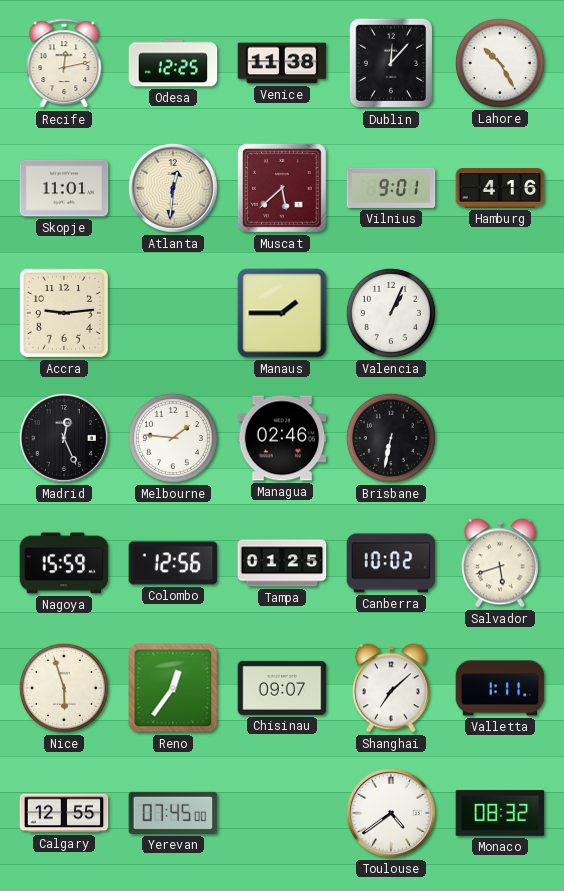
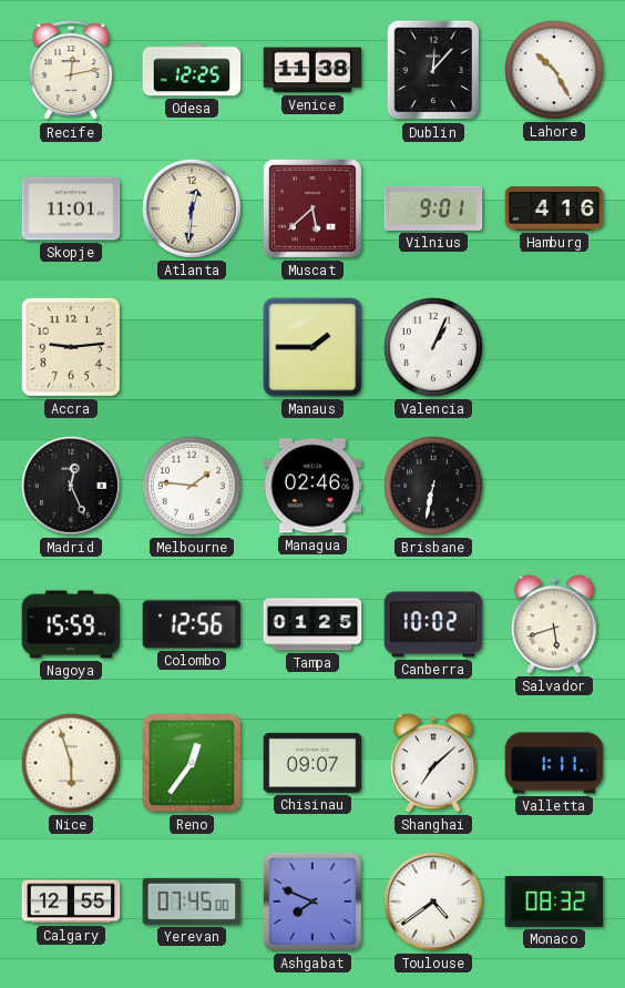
Ashgabat: none -> 7:49
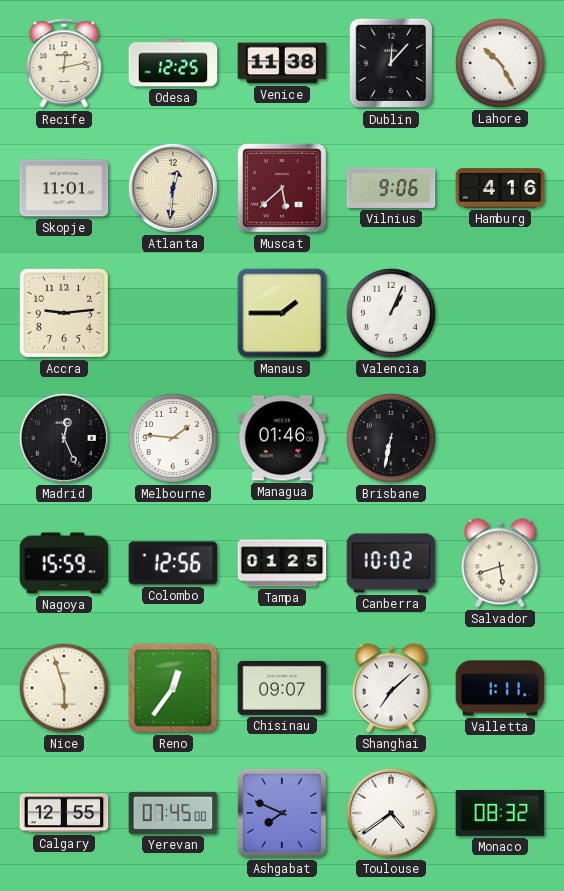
Vilnius: 9:01 -> 9:06
Managua: 02:46 -> 01:46
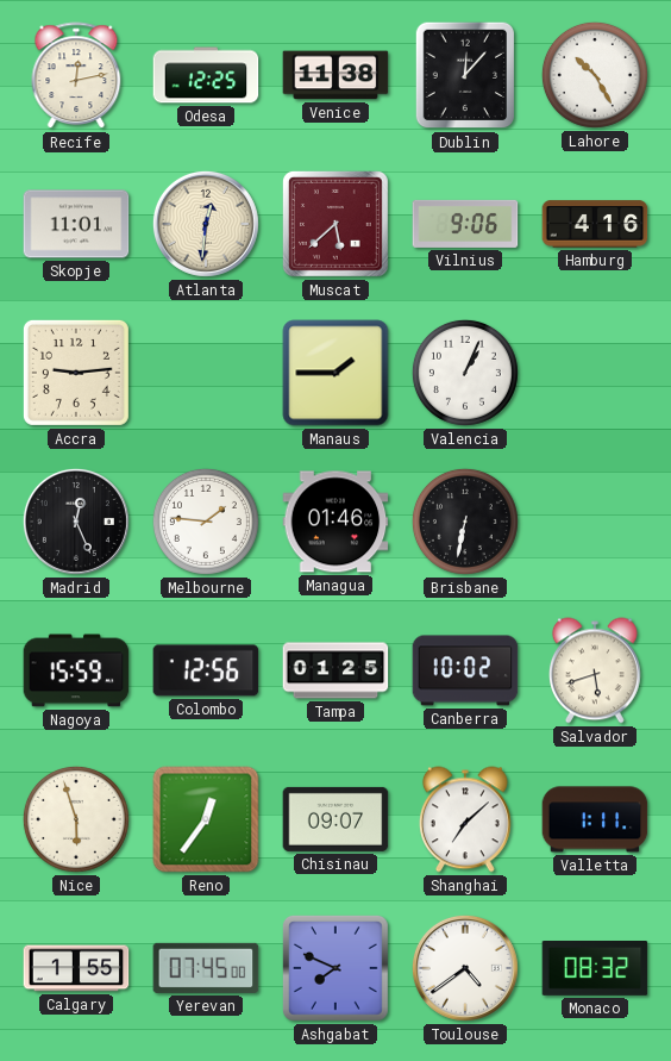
Calgary: 12:55 -> 1:55
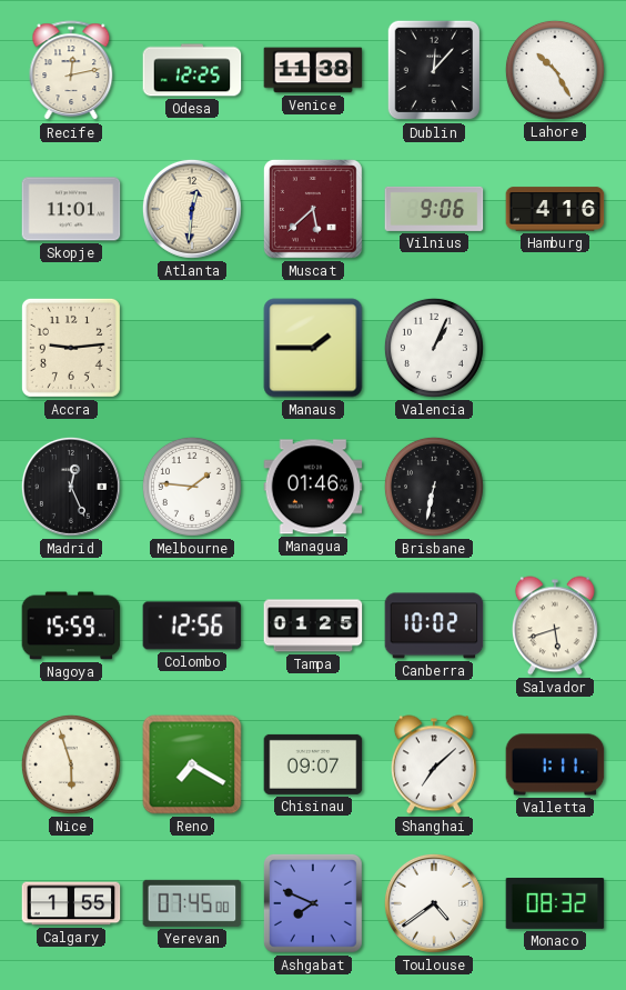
Reno: 12:36 -> 7:20
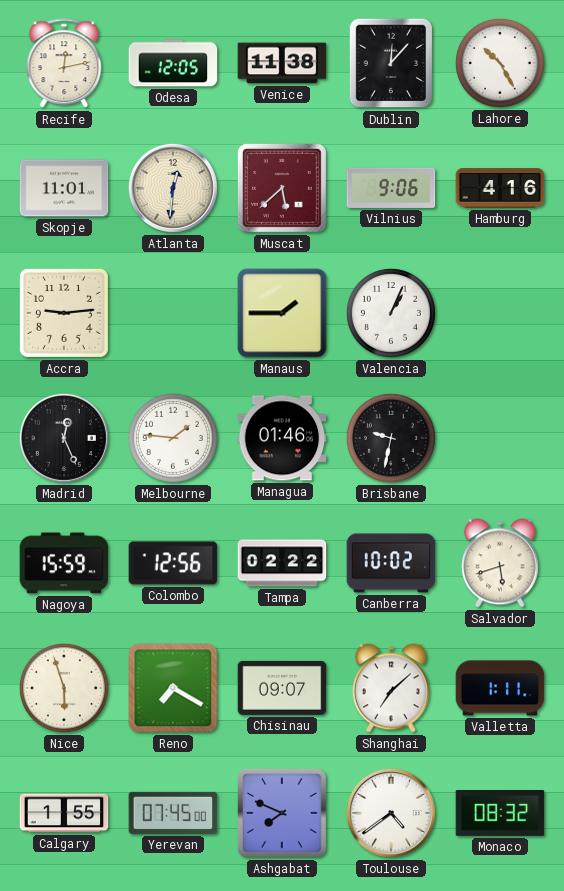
Odesa: 12:25 -> 12:05
Brisbane: 6:32 -> 9:32
Tampa: 01:25 -> 02:22
